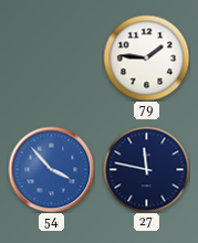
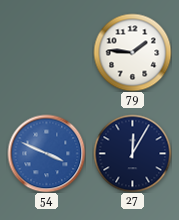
54: 3:53 -> 3:49
27: 11:47 -> 12:05
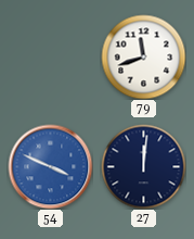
79: 1:46 -> 11:42
27: 12:05 -> 12:01
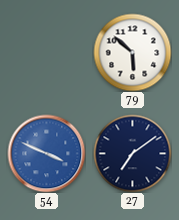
79: 11:42 -> 5:52
27: 12:01 -> 7:09
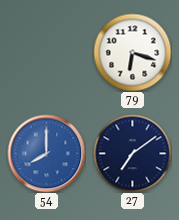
79: 5:52 -> 6:18
54: 3:49 -> 8:00
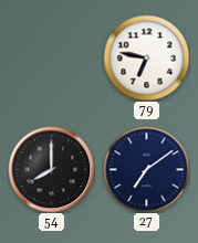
79: 6:18 -> 6:47
54 dial: blue -> black
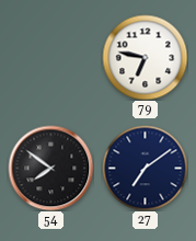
54: 8:00 -> 7:51
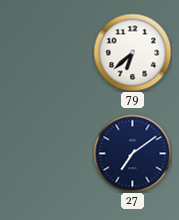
79: 6:47 -> 6:38
54: 7:51 -> none
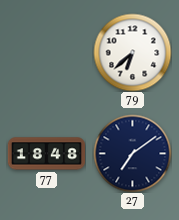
77: none -> 18:48
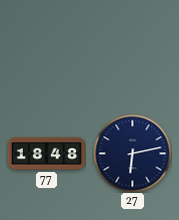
79: 6:38 -> none
27: 7:09 -> 6:13
